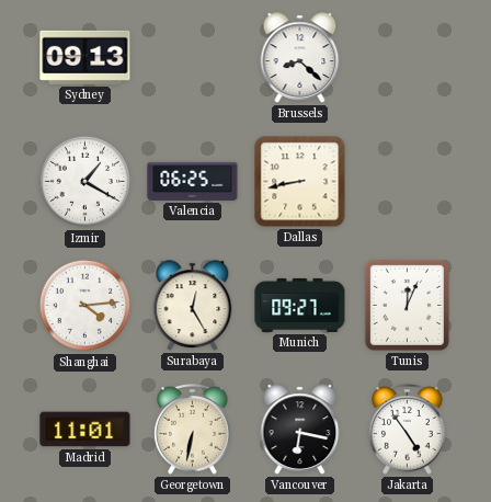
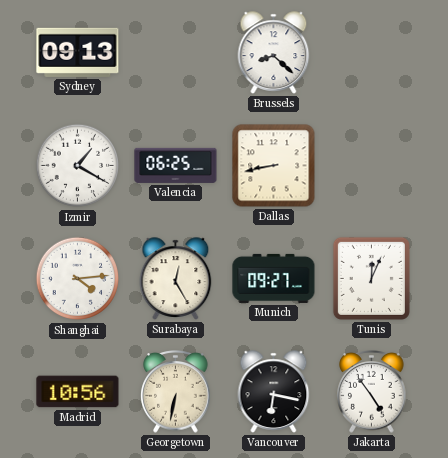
Madrid: 11:01 -> 10:56
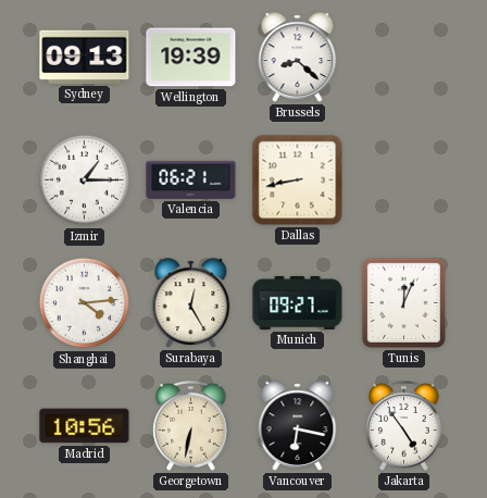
Wellington: none -> 19:39
Izmir: 1:20 -> 1:15
Valencia: 06:25 -> 06:21
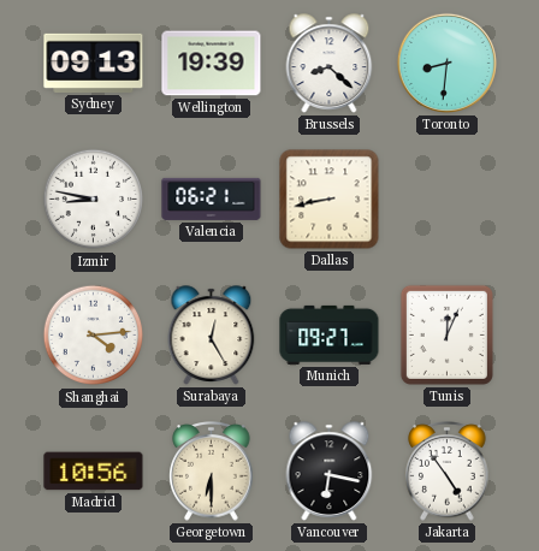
Toronto: none -> 8:31
Izmir: 1:15 -> 8:47
Georgetown: 6:32 -> 6:30
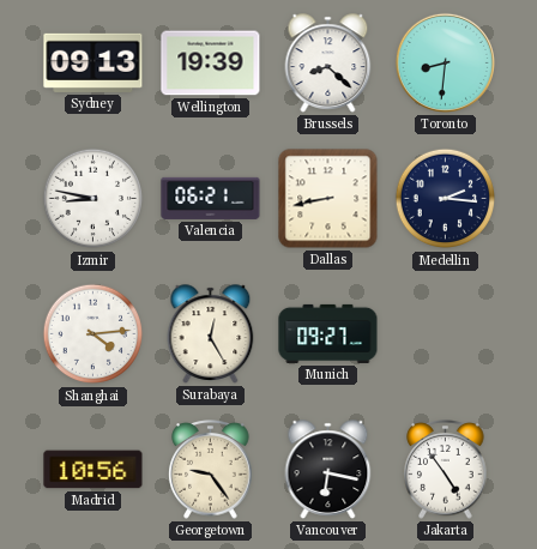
Medellin: none -> 2:16
Tunis: 12:04 -> none
Georgetown: 6:30 -> 9:24
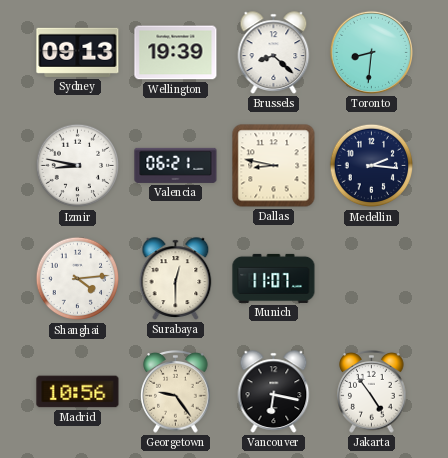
Dallas: 8:43 -> 8:47
Surabaya: 12:25 -> 12:30
Munich: 09:27 -> 11:07
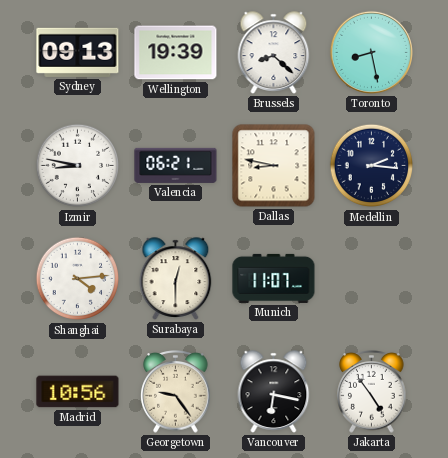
Toronto: 8:31 -> 8:28
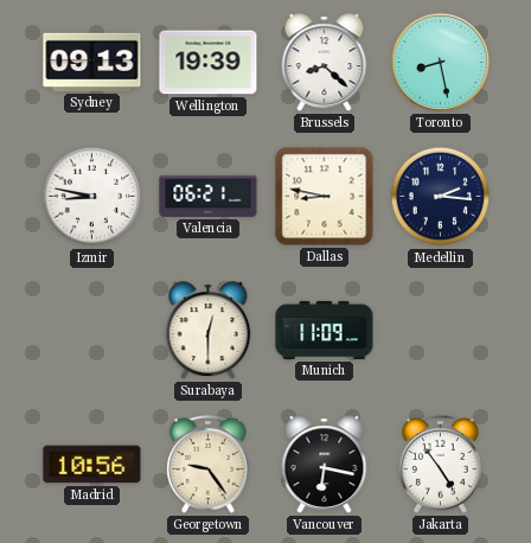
Shanghai: 4:14 -> none
Munich: 11:07 -> 11:09
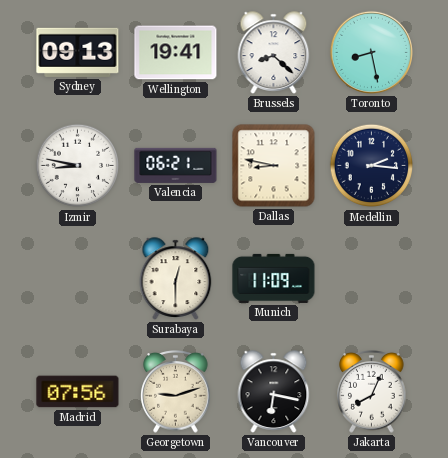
Wellington: 19:39 -> 19:41
Madrid: 10:56 -> 07:56
Georgetown: 9:24 -> 9:12
Jakarta: 4:54 -> 8:04
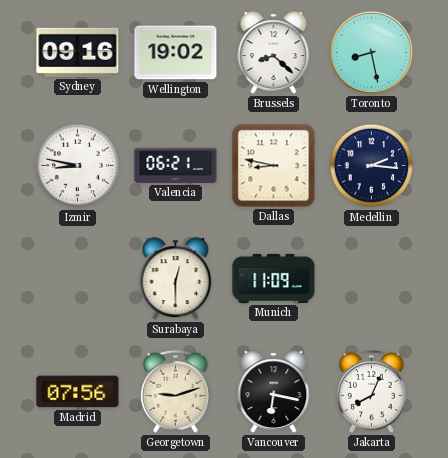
Sydney: 09:13 -> 09:16
Wellington: 19:41 -> 19:02
